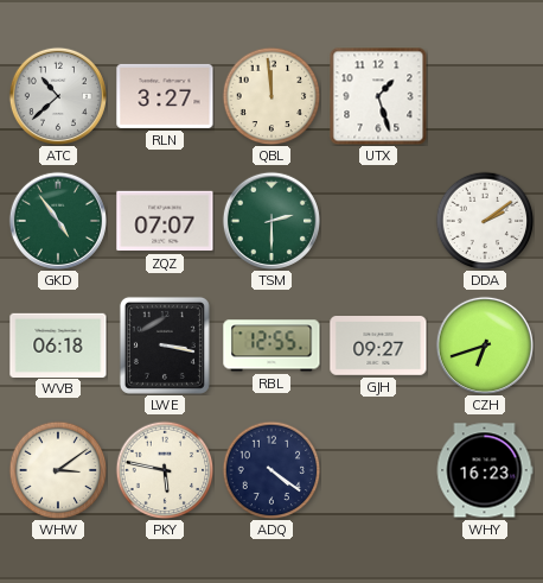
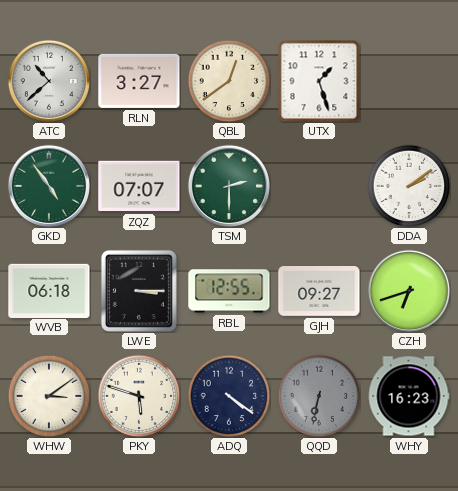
QBL: 11:59 -> 12:39
LWE: 3:17 -> 3:15
PKY: 5:47 -> 5:48
QQD: none -> 6:32
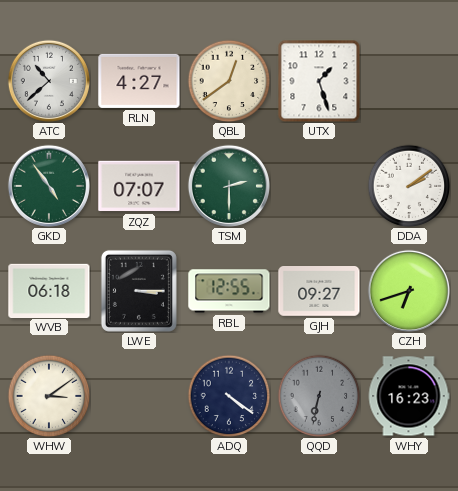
RLN: 3:27 -> 4:27
PKY: 5:48 -> none
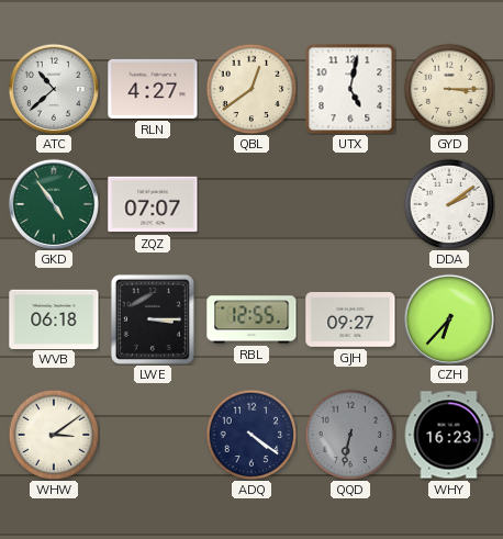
UTX: 1:27 -> 5:02
GYD: none -> 3:15
TSM: 2:30 -> none
CZH: 6:42 -> 6:37
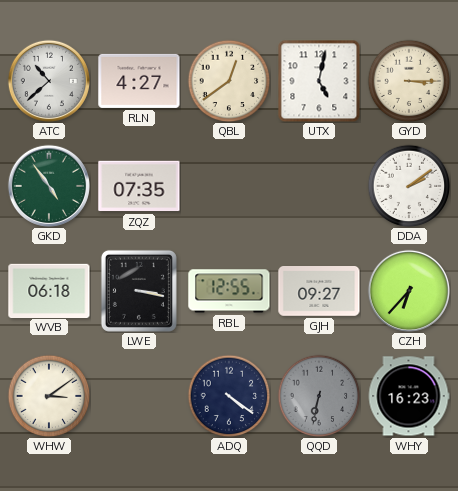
ZQZ: 07:07 -> 07:35
LWE: 3:15 -> 3:17
